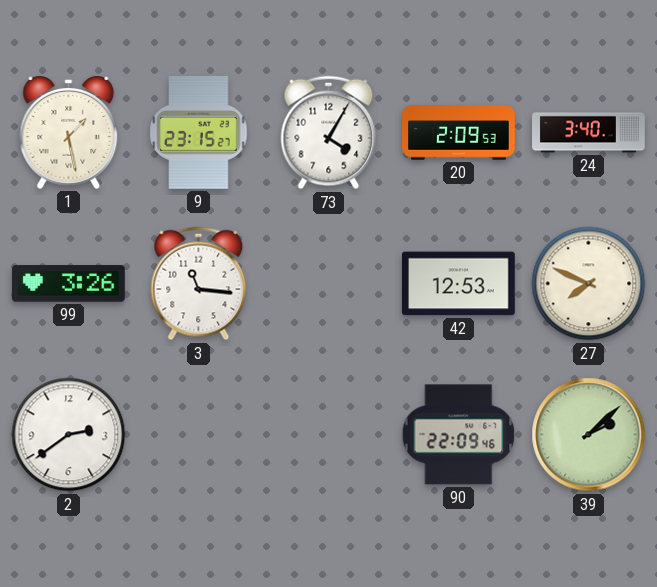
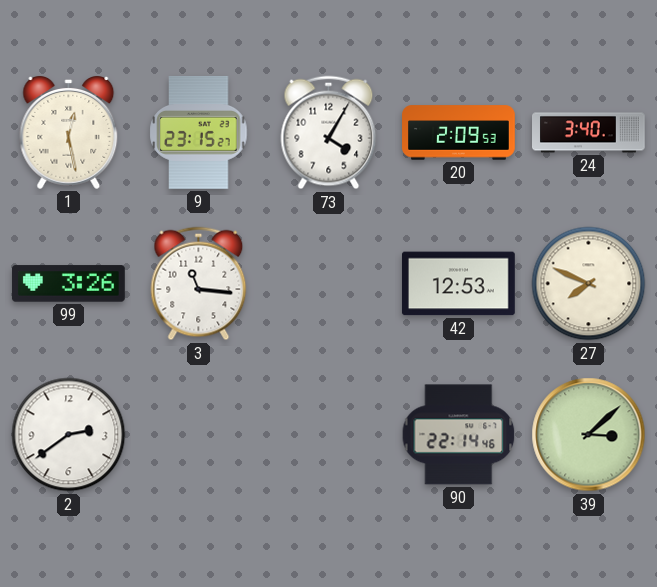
1: 1:28 -> 12:28
90: 22:09 -> 22:14
39: 2:08 -> 3:08
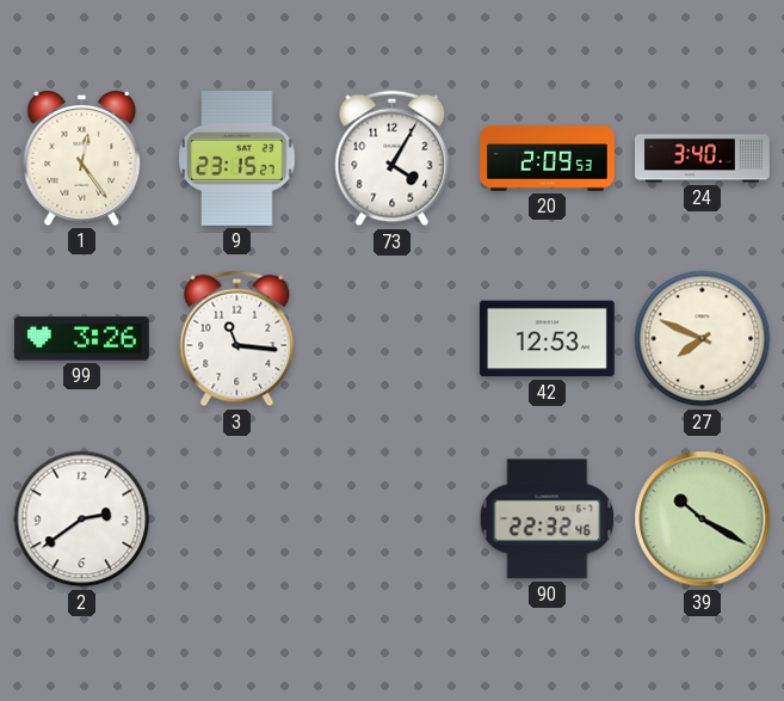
1: 12:28 -> 12:24
90: 22:14 -> 22:32
39: 3:08 -> 10:20
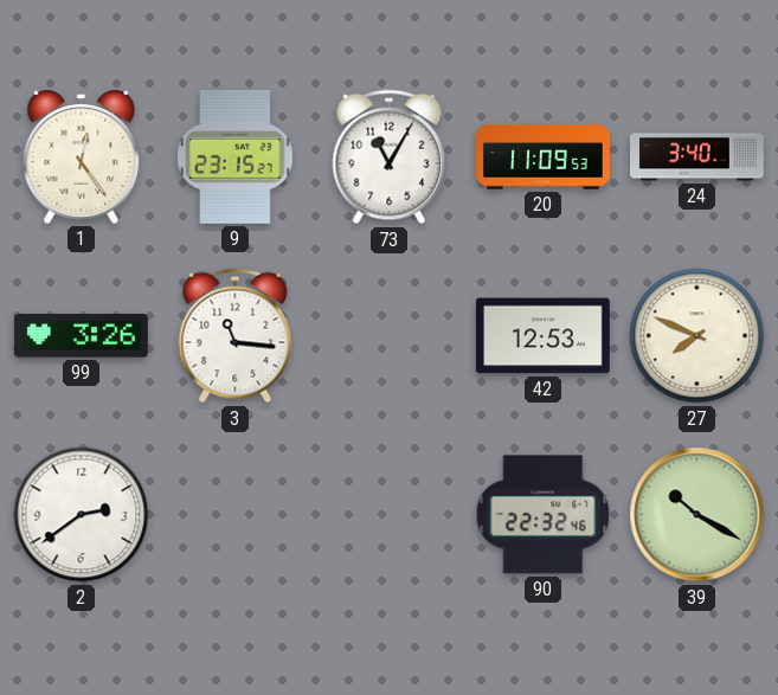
73: 4:05 -> 11:05
20: 2:09 -> 11:09
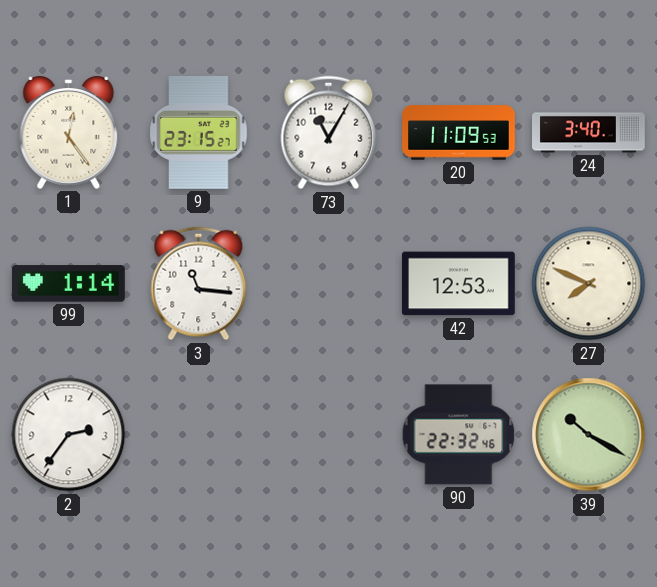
99: 3:26 -> 1:14
2: 2:39 -> 2:36
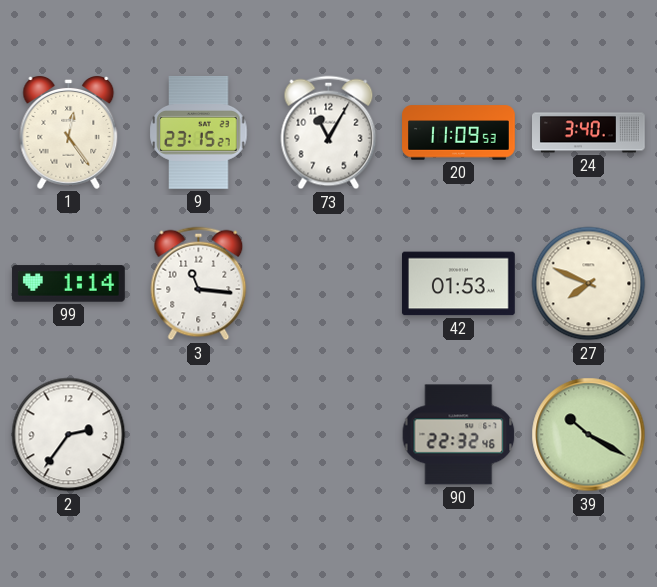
42: 12:53 -> 01:53
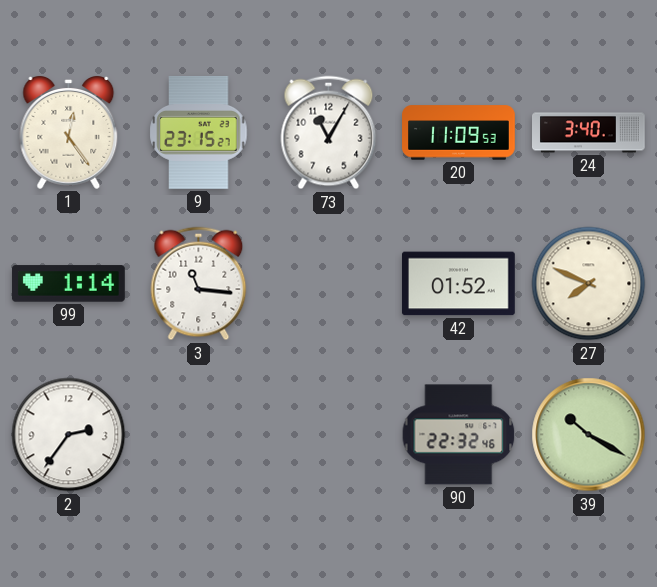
42: 01:53 -> 01:52
